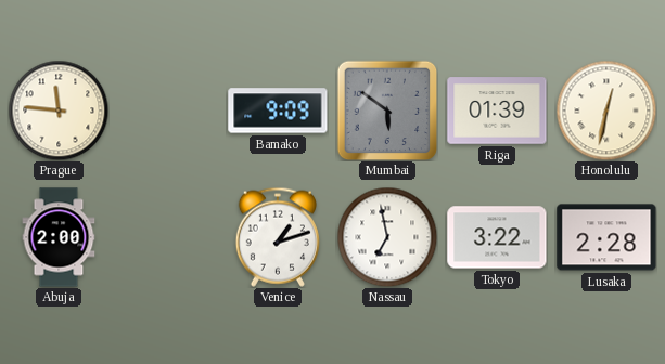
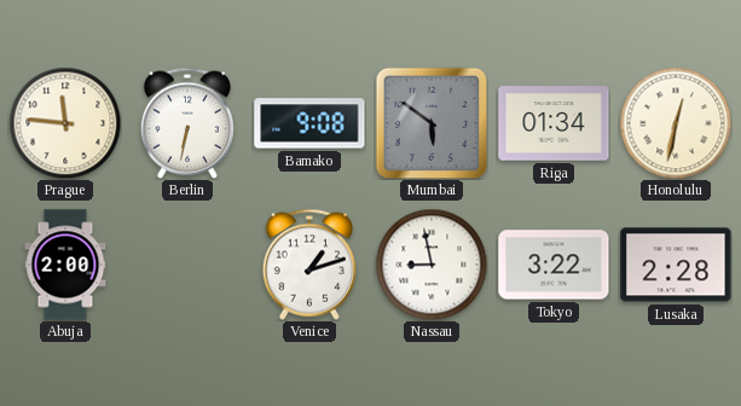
Berlin: none -> 6:32
Bamako: 9:09 -> 9:08
Riga: 01:39 -> 01:34
Nassau: 6:58 -> 8:58
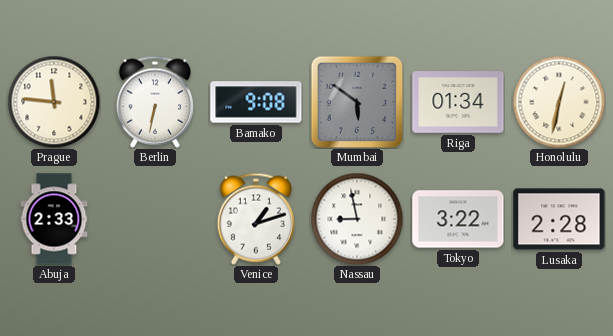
Abuja: 2:00 -> 2:33
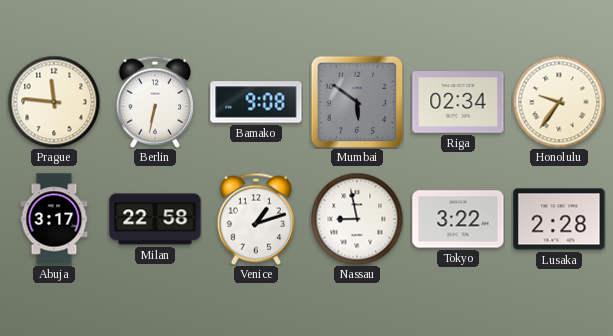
Riga: 01:34 -> 02:34
Honolulu: 12:32 -> 9:36
Abuja: 2:33 -> 3:17
Milan: none -> 22:58
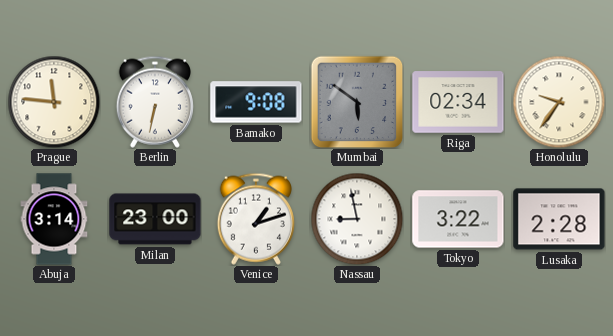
Abuja: 3:17 -> 3:14
Milan: 22:58 -> 23:00
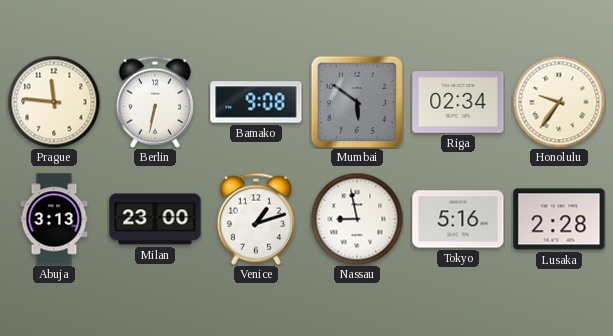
Abuja: 3:14 -> 3:13
Tokyo: 3:22 -> 5:16
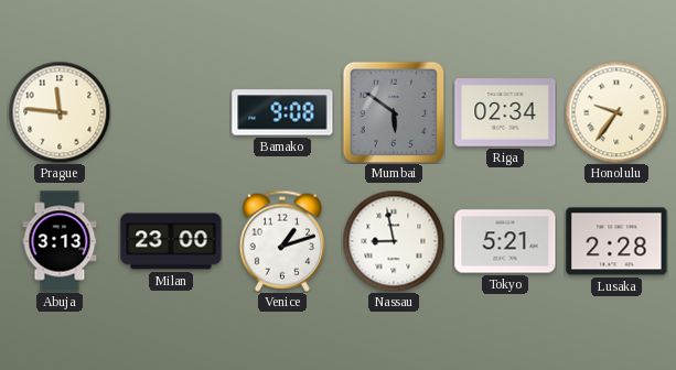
Berlin: 6:32 -> none
Tokyo: 5:16 -> 5:21
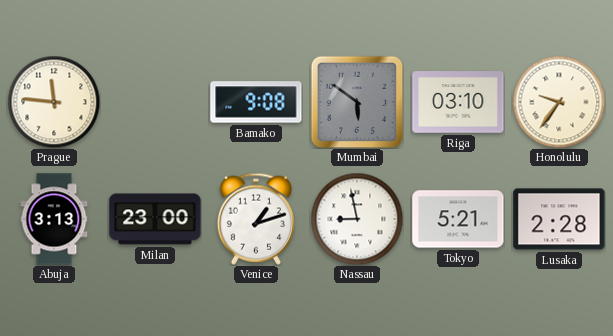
Riga: 02:34 -> 03:10
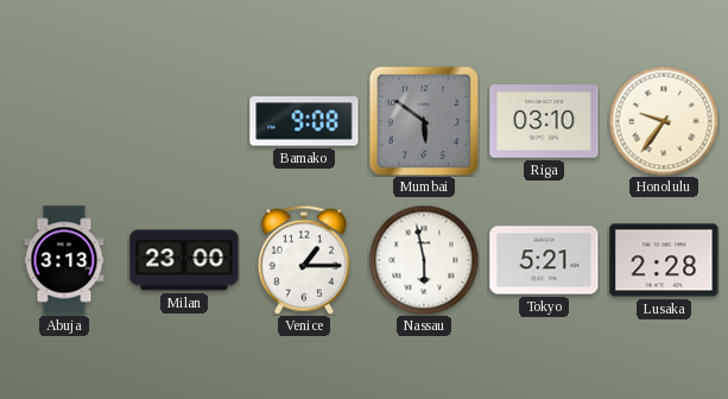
Prague: 11:46 -> none
Venice: 1:12 -> 1:15
Nassau: 8:58 -> 5:58
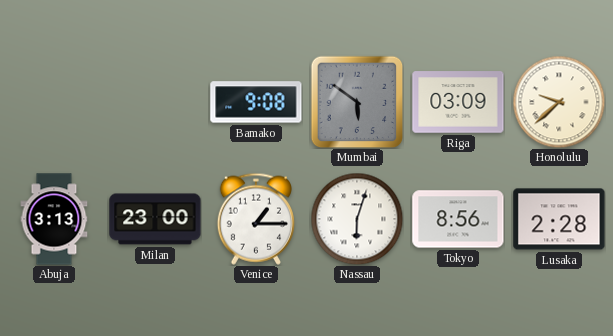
Riga: 03:10 -> 03:09
Honolulu: 9:36 -> 9:38
Nassau: 5:58 -> 6:03
Tokyo: 5:21 -> 8:56
